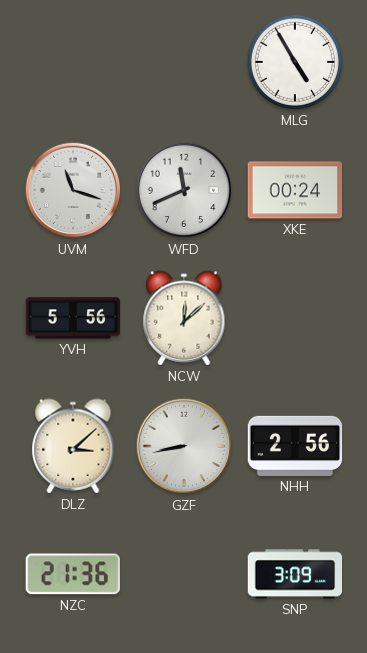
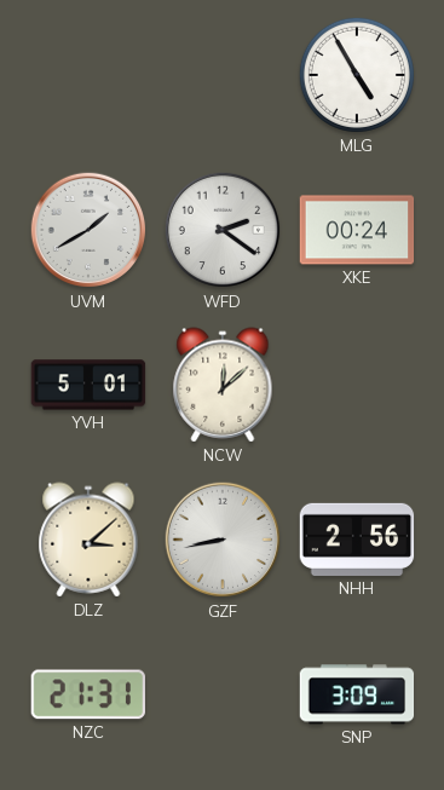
UVM: 11:18 -> 1:40
WFD: 11:41 -> 2:21
YVH: 5:56 -> 5:01
NZC: 21:36 -> 21:31
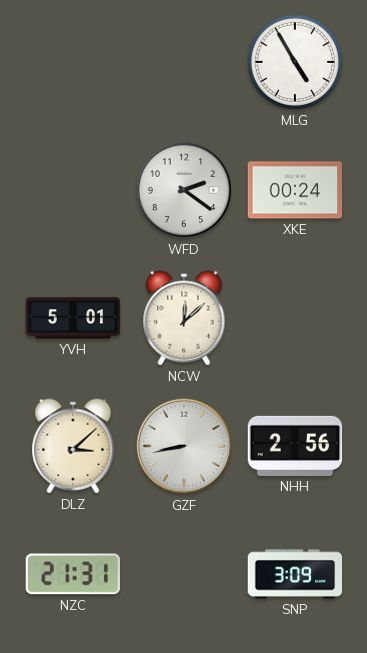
UVM: 1:40 -> none
